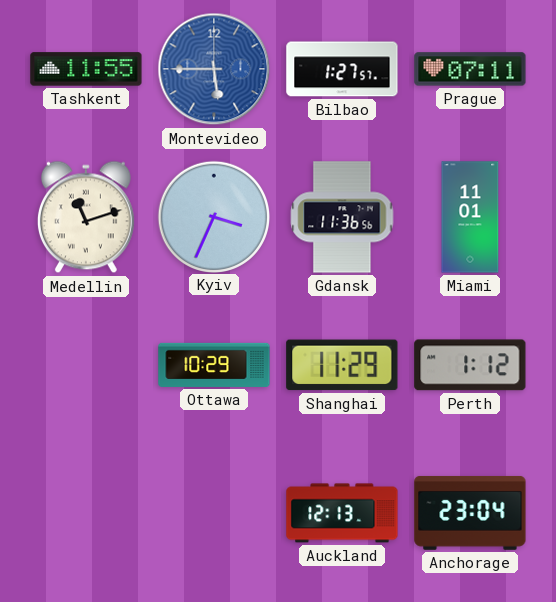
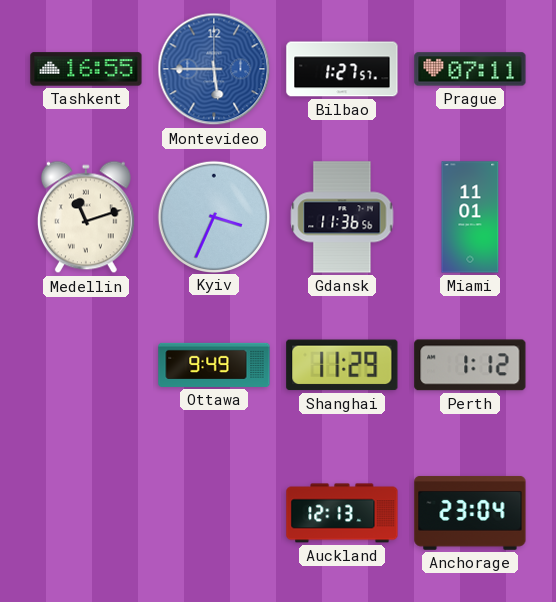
Tashkent: 11:55 -> 16:55
Ottawa: 10:29 -> 9:49
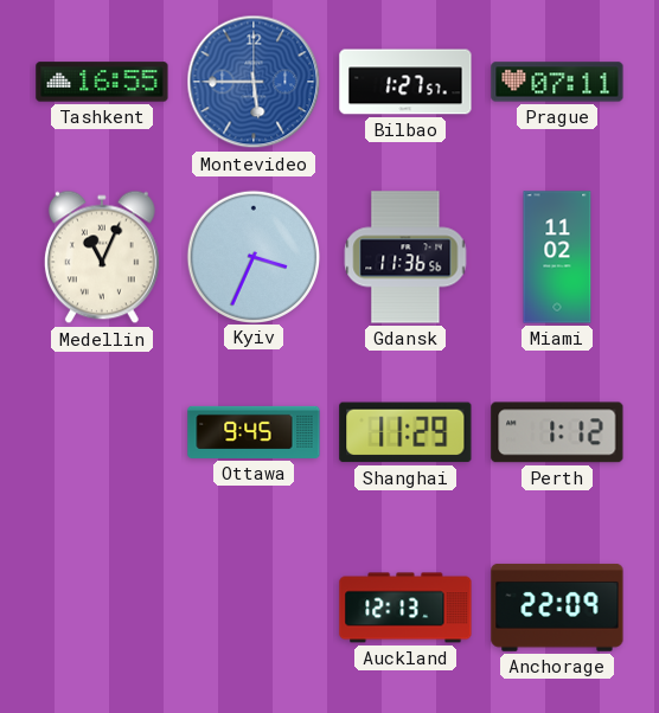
Medellin: 11:12 -> 11:04
Miami: 11:01 -> 11:02
Ottawa: 9:49 -> 9:45
Anchorage: 23:04 -> 22:09
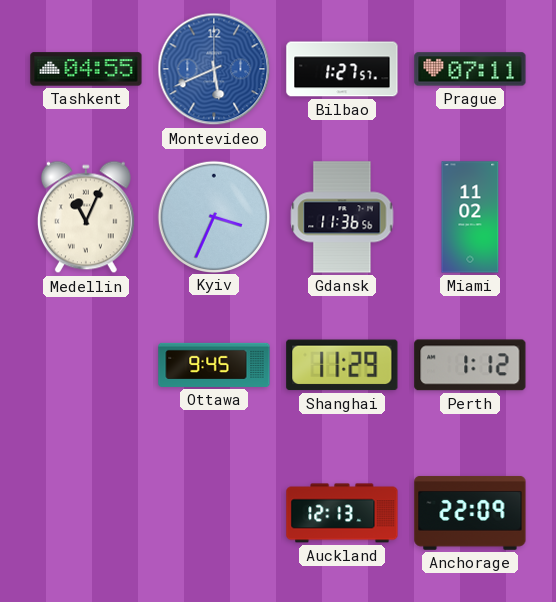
Tashkent: 16:55 -> 04:55
Montevideo: 5:45 -> 5:41
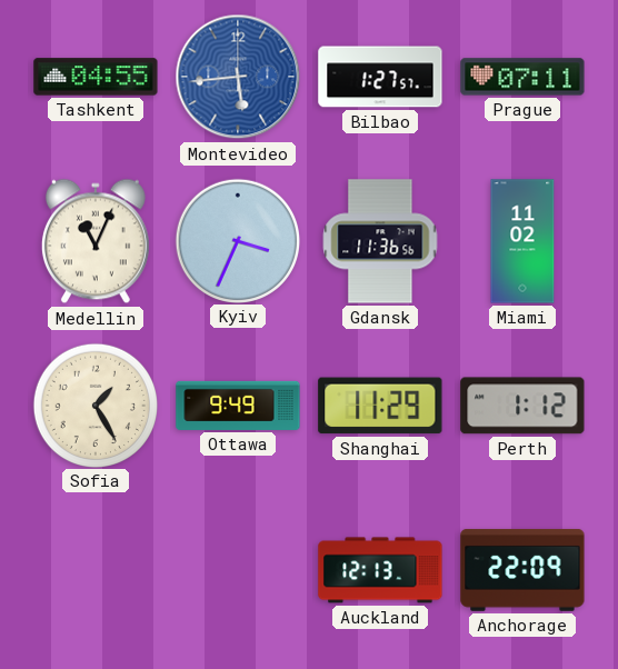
Montevideo: 5:41 -> 5:44
Sofia: none -> 1:25
Ottawa: 9:45 -> 9:49
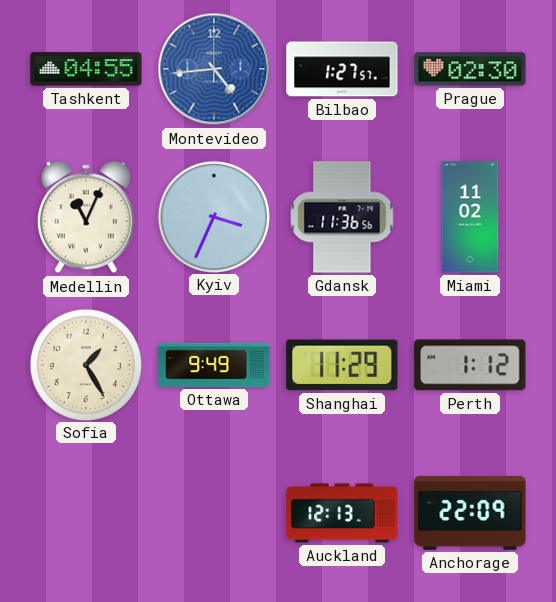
Montevideo: 5:44 -> 4:44
Prague: 07:11 -> 02:30
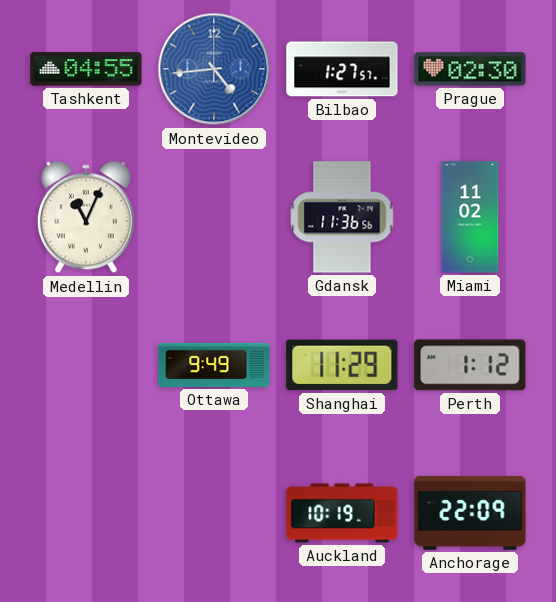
Kyiv: 3:34 -> none
Sofia: 1:25 -> none
Auckland: 12:13 -> 10:19
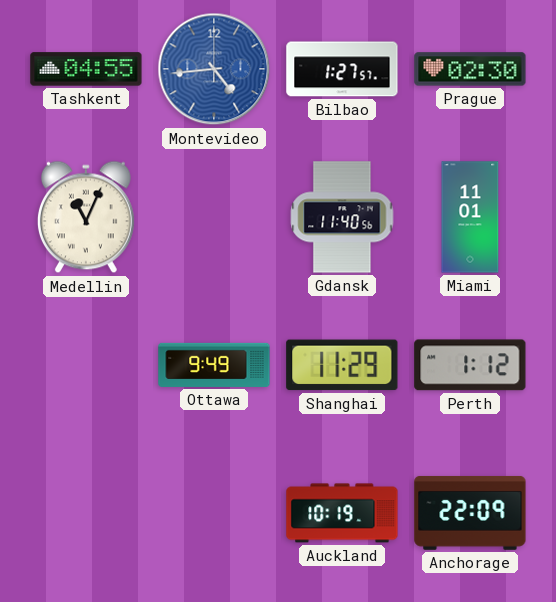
Gdansk: 11:36 -> 11:40
Miami: 11:02 -> 11:01
